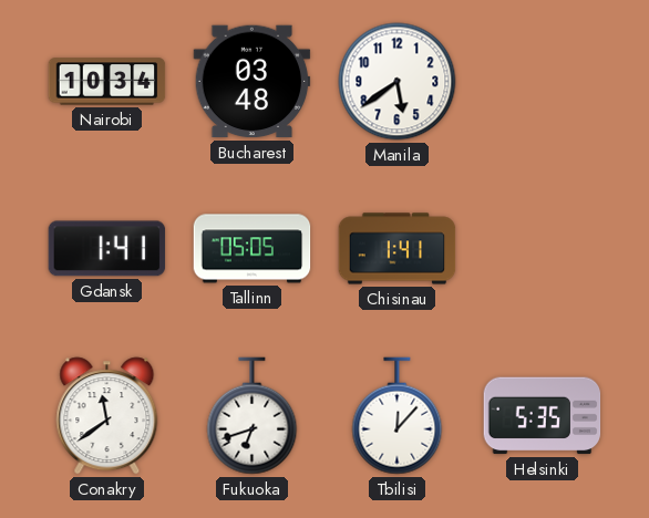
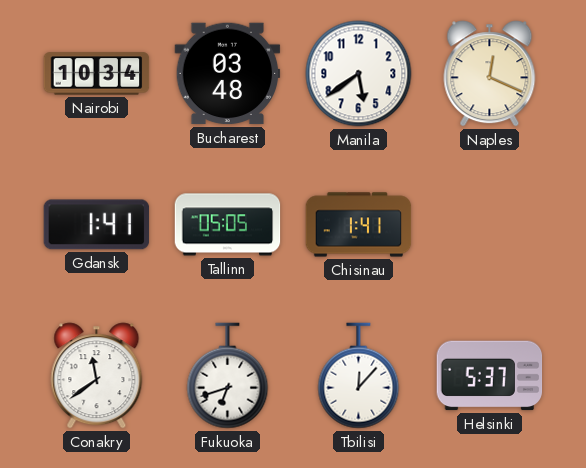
Naples: none -> 12:19
Helsinki: 5:35 -> 5:37
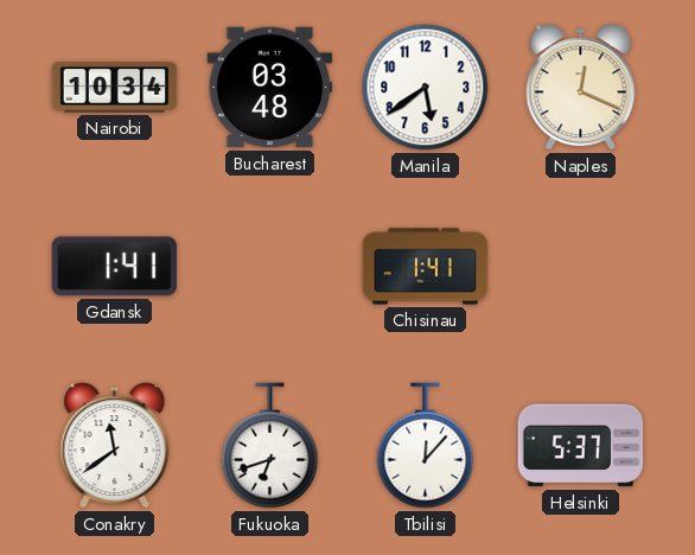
Tallinn: 05:05 -> none
